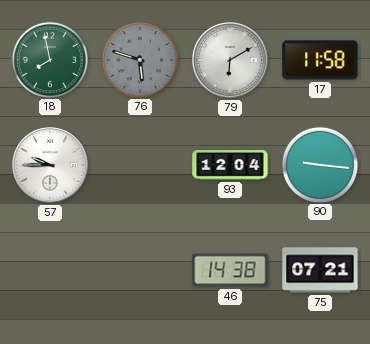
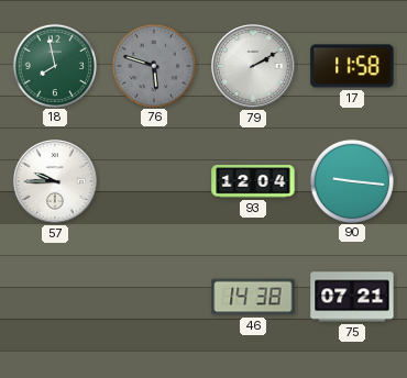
79: 6:10 -> 2:10
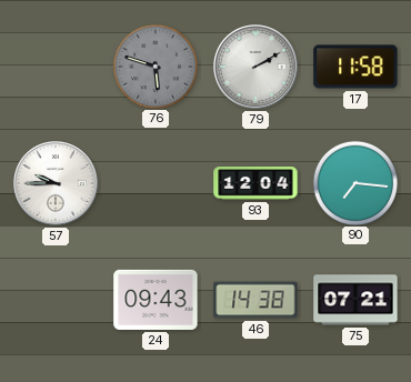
18: 7:58 -> none
90: 9:16 -> 7:16
24: none -> 09:43
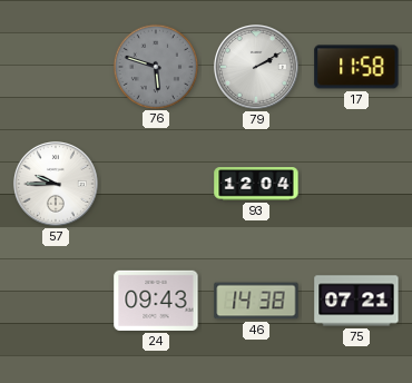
90: 7:16 -> none
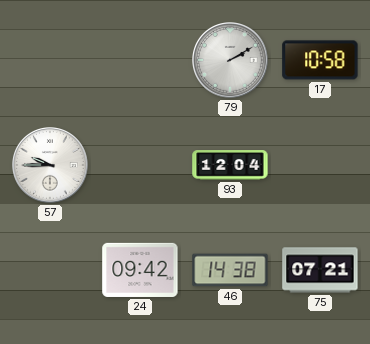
76: 5:48 -> none
17: 11:58 -> 10:58
24: 09:43 -> 09:42
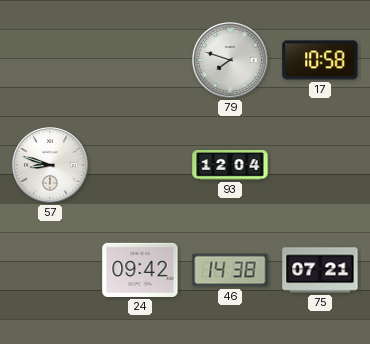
79: 2:10 -> 7:48
57: 9:45 -> 8:48
